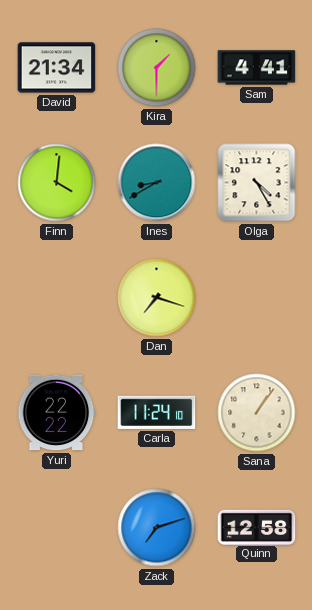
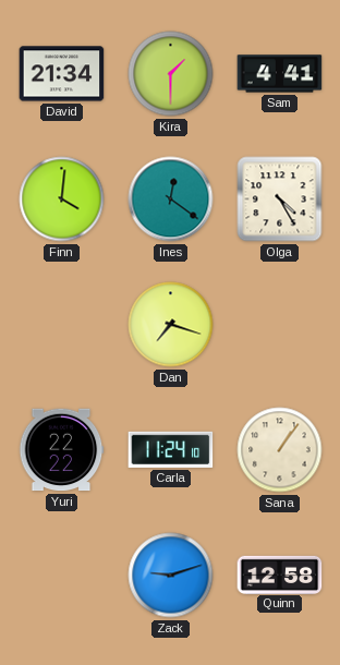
Ines: 8:40 -> 12:21
Zack: 7:12 -> 9:12
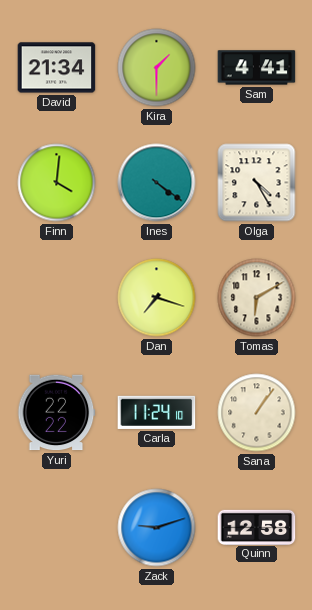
Ines: 12:21 -> 4:21
Tomas: none -> 6:10
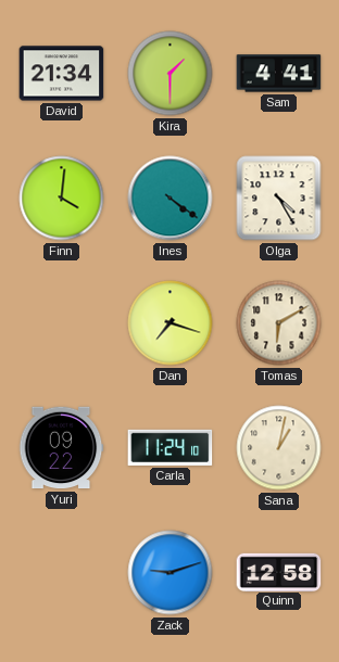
Yuri: 22:22 -> 09:22
Sana: 1:06 -> 1:02
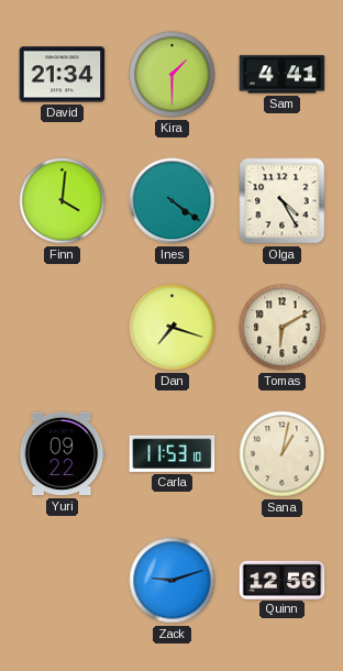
Carla: 11:24 -> 11:53
Quinn: 12:58 -> 12:56
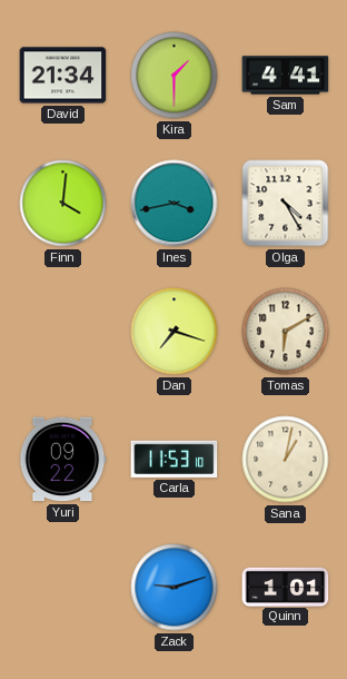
Ines: 4:21 -> 3:43
Quinn: 12:56 -> 1:01
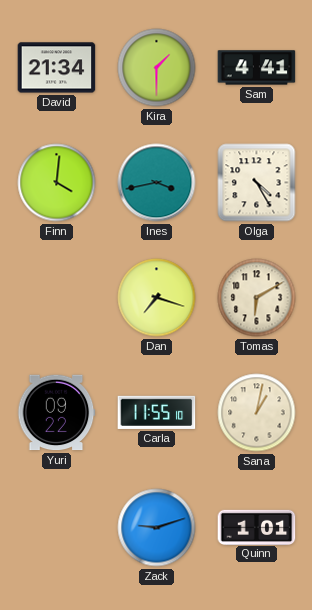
Carla: 11:53 -> 11:55
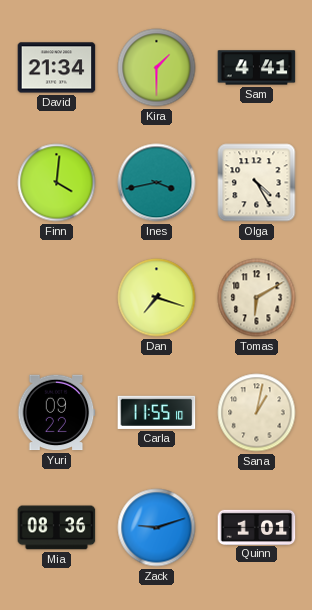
Mia: none -> 08:36
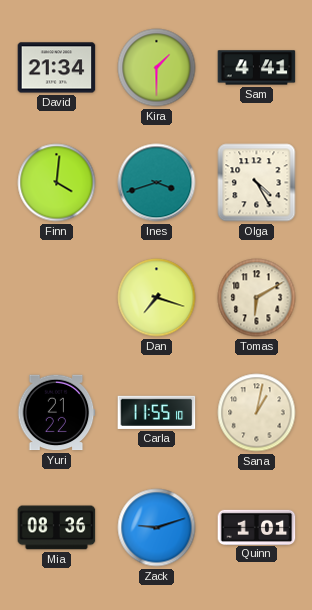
Ines: 3:43 -> 3:42
Yuri: 09:22 -> 21:22
